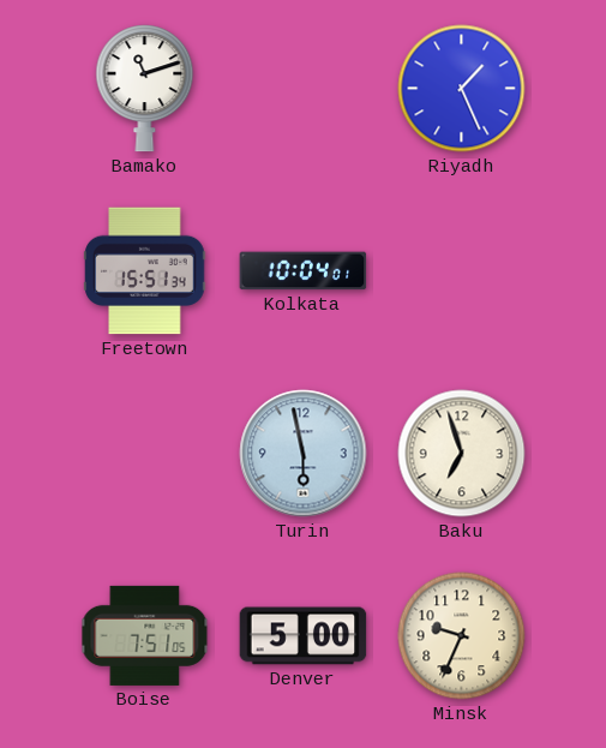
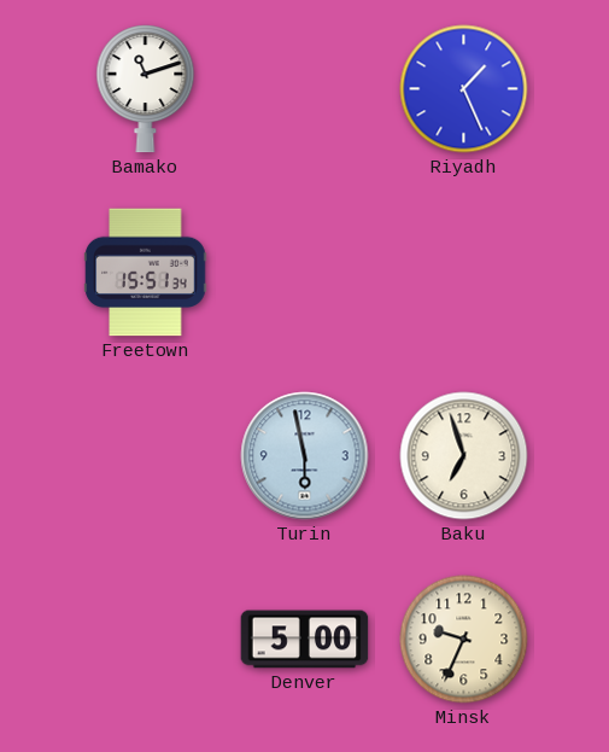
Kolkata: 10:04 -> none
Boise: 7:51 -> none
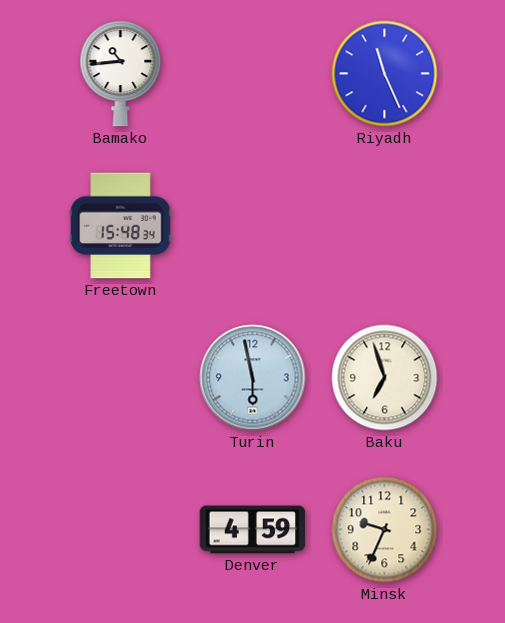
Bamako: 11:12 -> 10:44
Riyadh: 1:26 -> 11:26
Freetown: 15:51 -> 15:48
Denver: 5:00 -> 4:59
